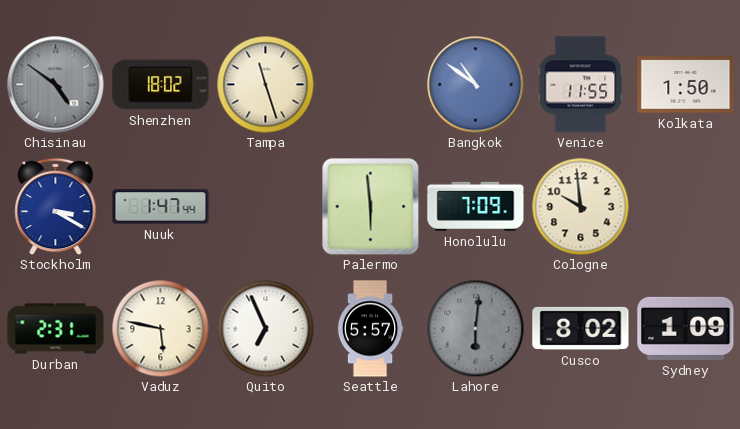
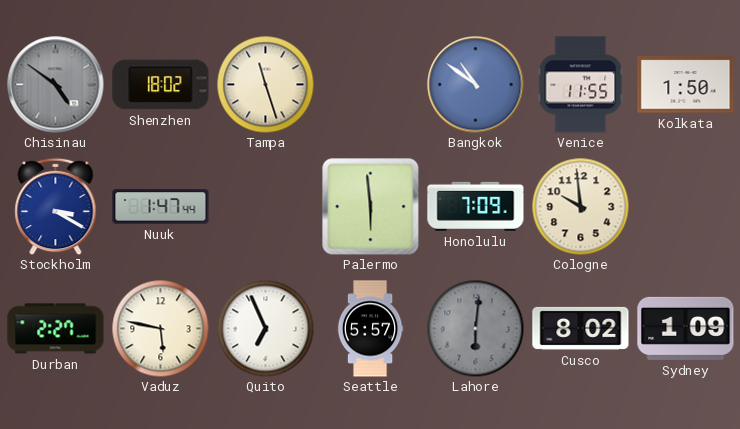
Durban: 2:31 -> 2:27
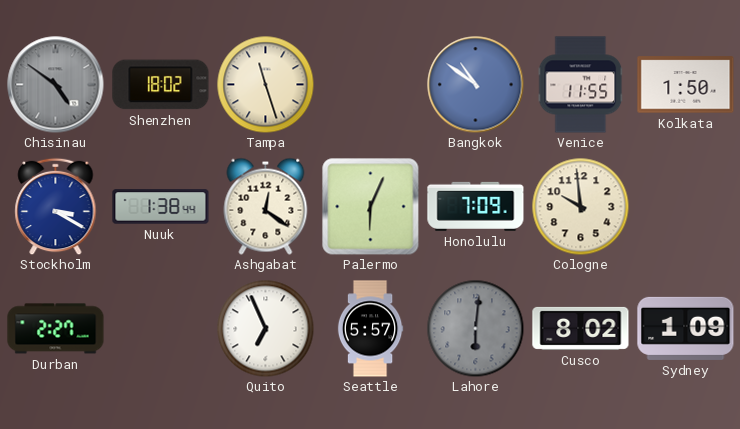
Nuuk: 1:47 -> 1:38
Ashgabat: none -> 12:21
Palermo: 5:59 -> 6:04
Vaduz: 5:47 -> none
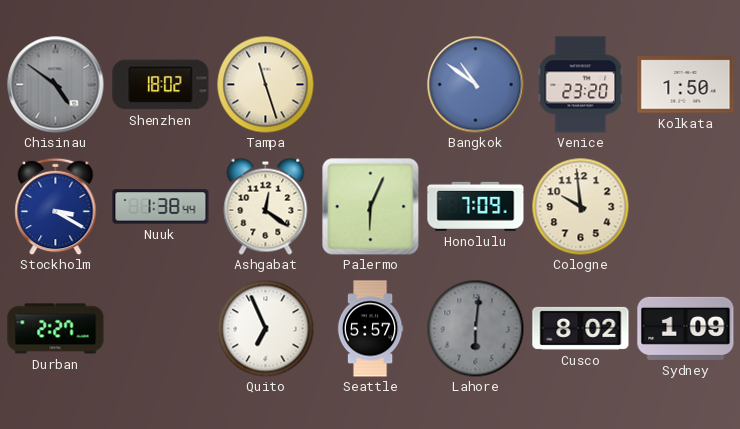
Venice: 11:55 -> 23:20
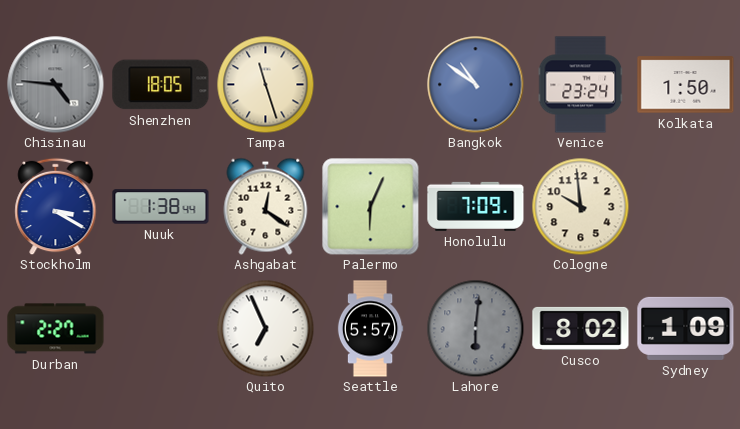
Chisinau: 4:51 -> 4:46
Shenzhen: 18:02 -> 18:05
Venice: 23:20 -> 23:24
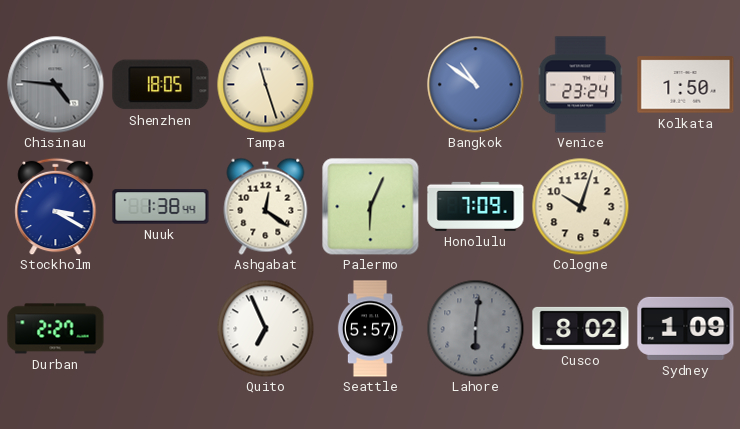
Cologne: 9:59 -> 10:03
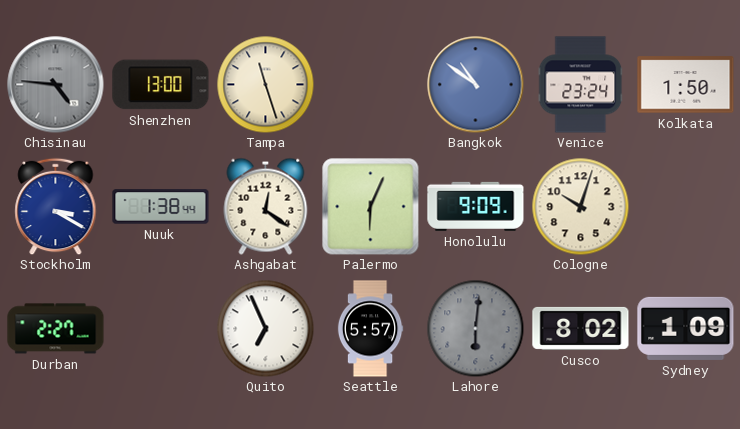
Shenzhen: 18:05 -> 13:00
Honolulu: 7:09 -> 9:09
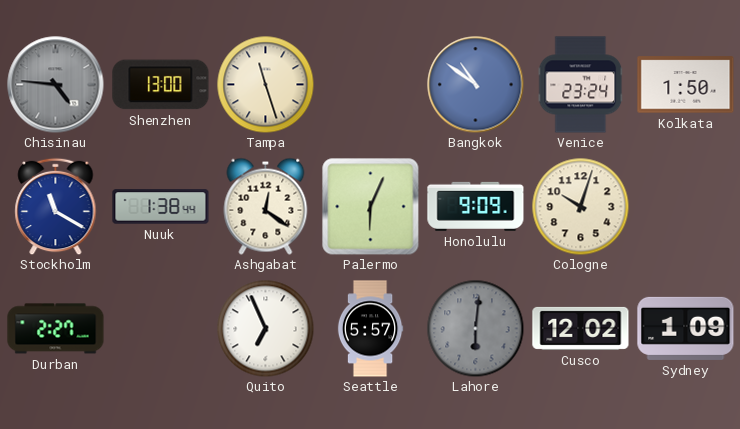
Stockholm: 3:20 -> 11:20
Cusco: 8:02 -> 12:02
